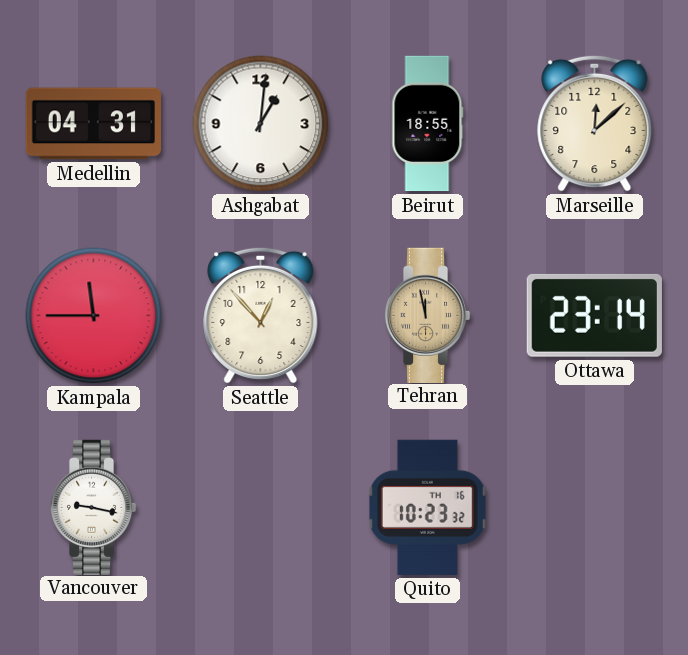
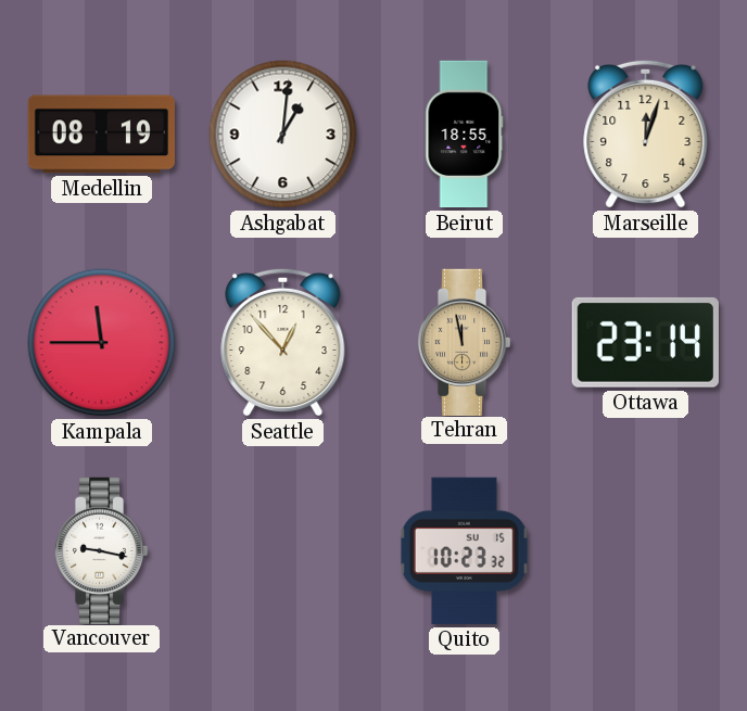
Medellin: 04:31 -> 08:19
Marseille: 12:08 -> 12:03
Quito date: TH 16 -> SU 15
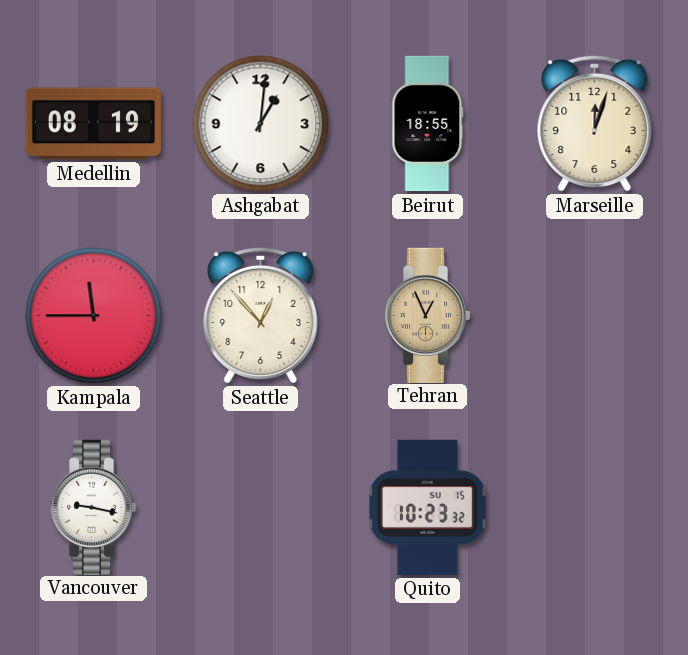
Tehran: 11:58 -> 12:56
Ottawa: 23:14 -> none
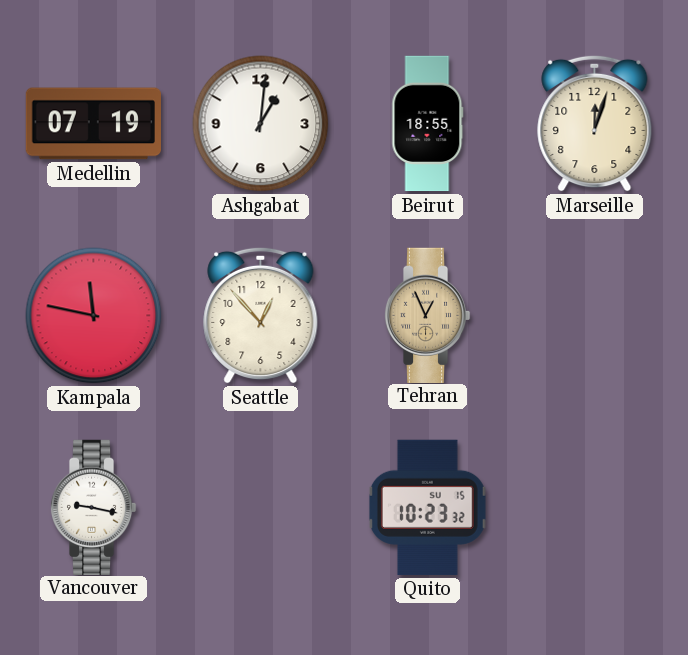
Medellin: 08:19 -> 07:19
Kampala: 11:45 -> 11:47
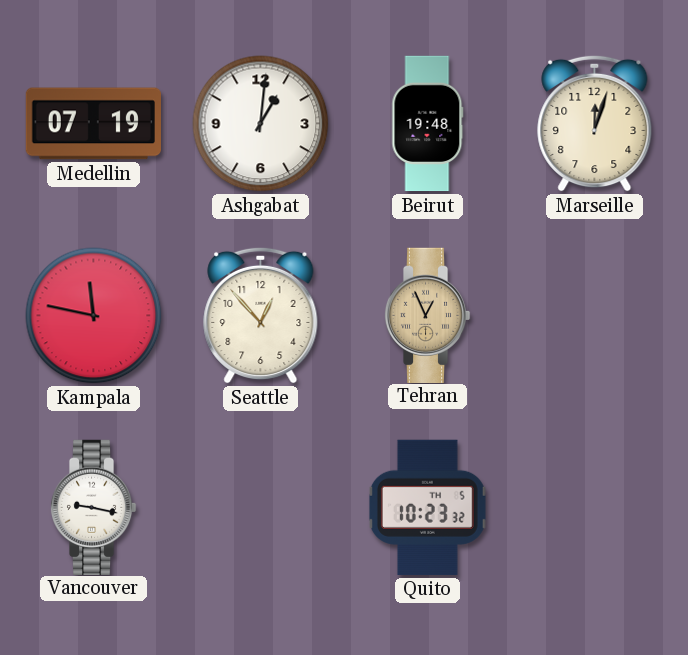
Beirut: 18:55 -> 19:48
Quito date: SU 15 -> TH 5
